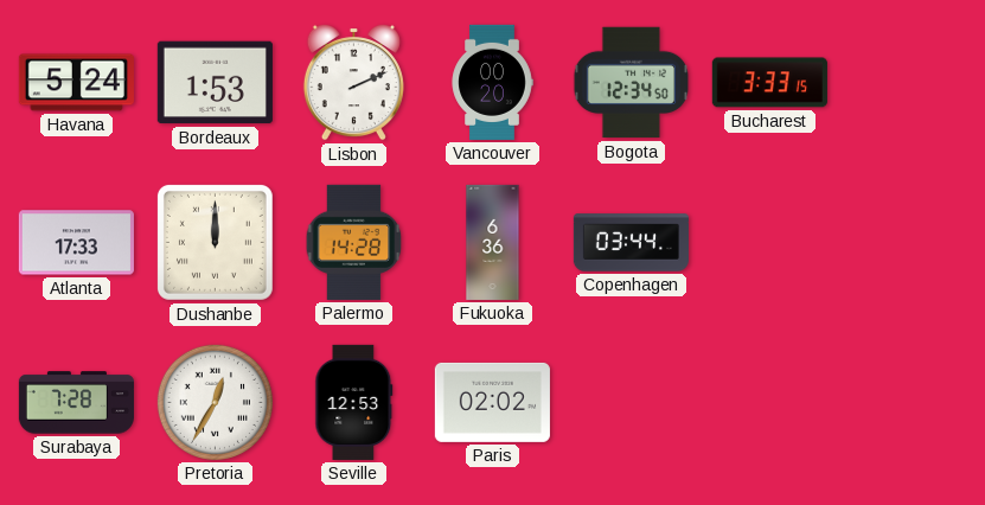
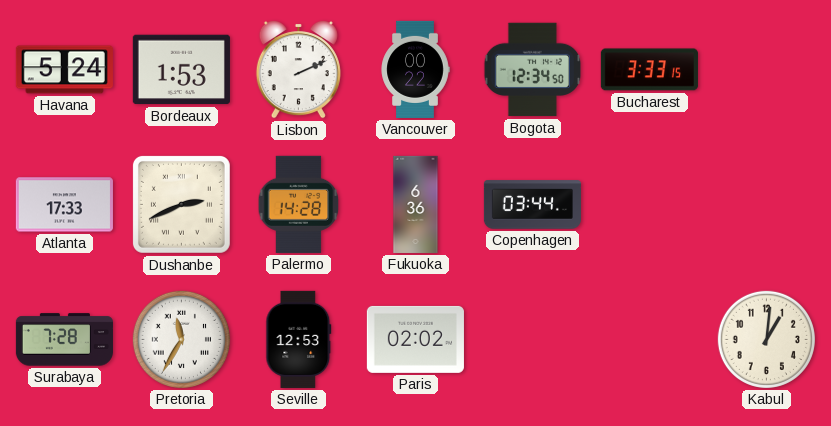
Vancouver: 00:20 -> 00:22
Dushanbe: 12:00 -> 2:41
Pretoria: 12:35 -> 11:35
Kabul: none -> 1:01
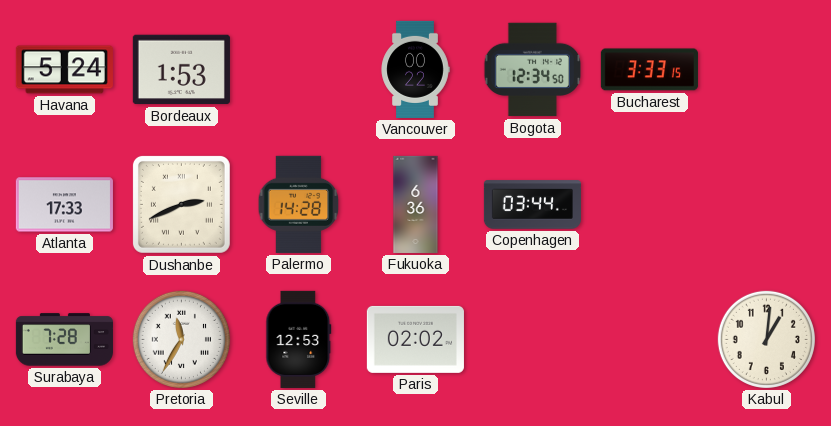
Lisbon: 2:11 -> none
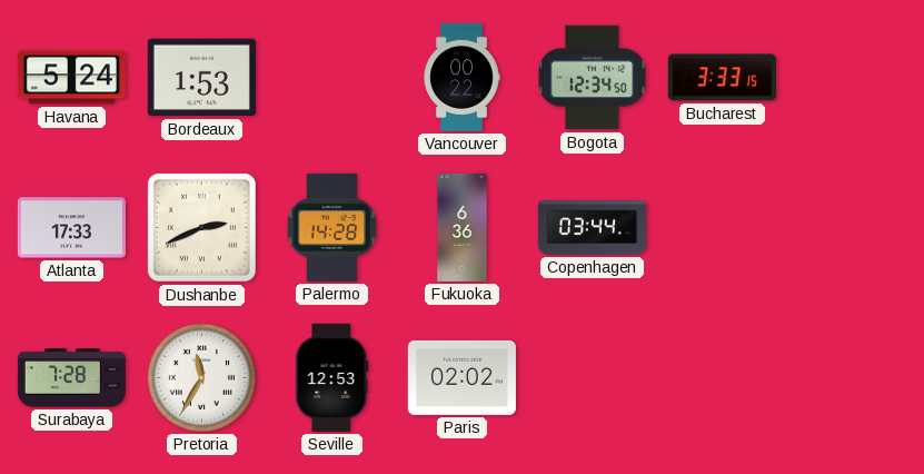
Kabul: 1:01 -> none
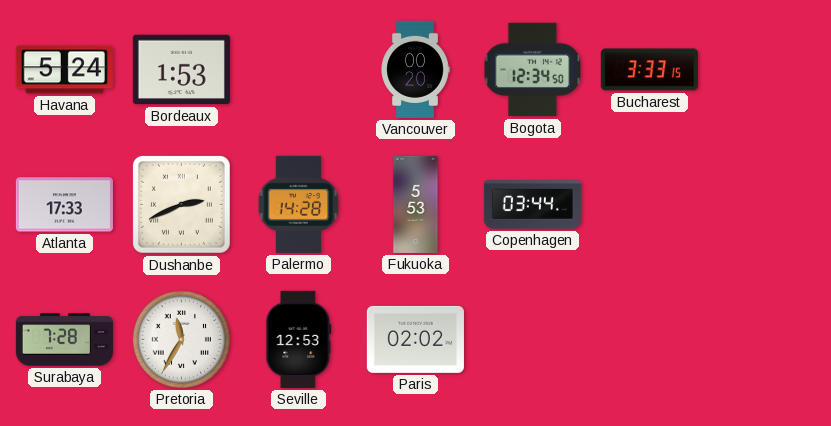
Vancouver: 00:22 -> 00:20
Fukuoka: 6:36 -> 5:53
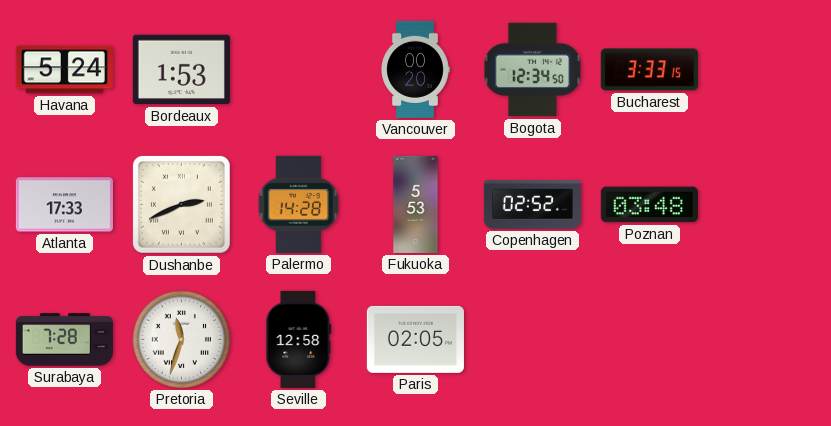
Copenhagen: 03:44 -> 02:52
Poznan: none -> 03:48
Pretoria: 11:35 -> 11:33
Seville: 12:53 -> 12:58
Paris: 02:02 -> 02:05
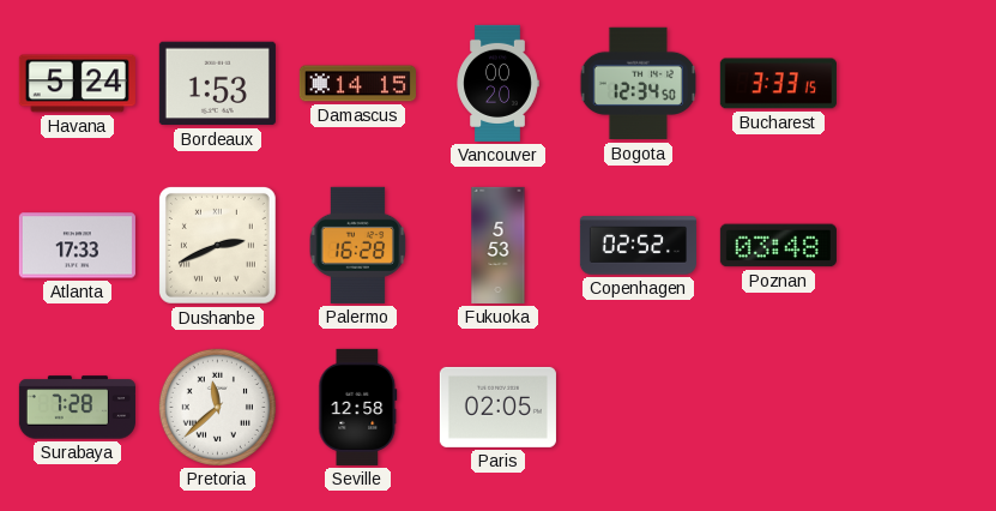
Damascus: none -> 14:15
Palermo: 14:28 -> 16:28
Pretoria: 11:33 -> 11:38
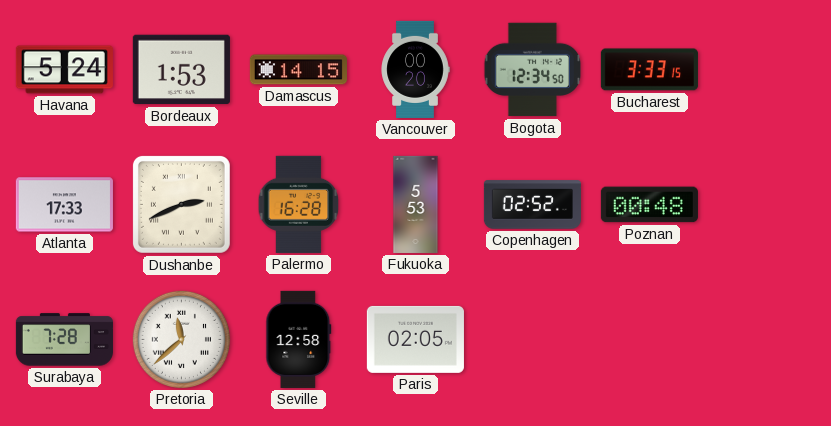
Poznan: 03:48 -> 00:48
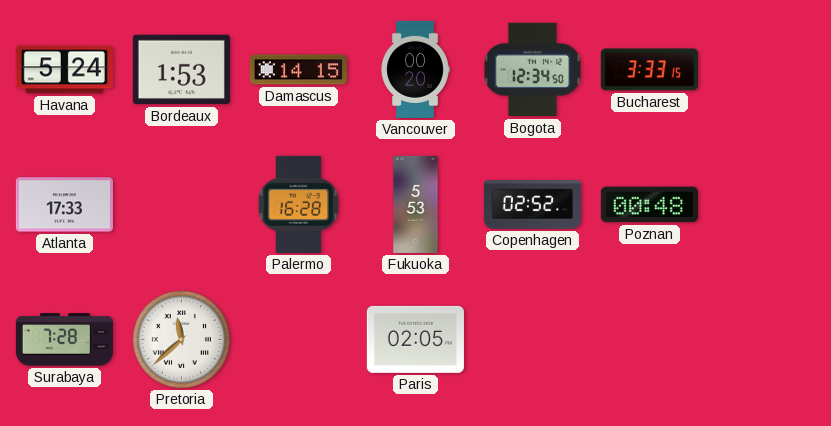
Dushanbe: 2:41 -> none
Seville: 12:58 -> none
